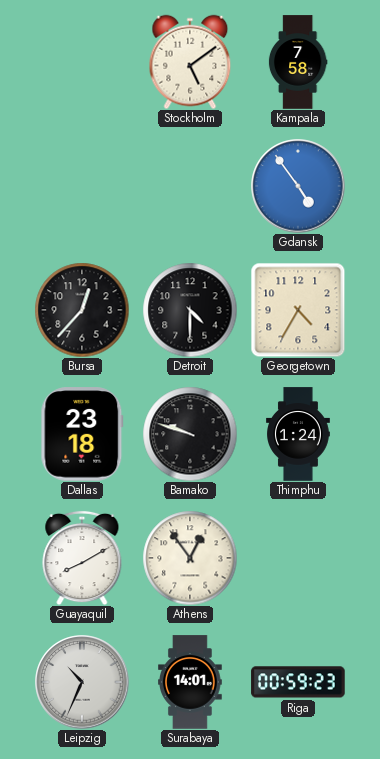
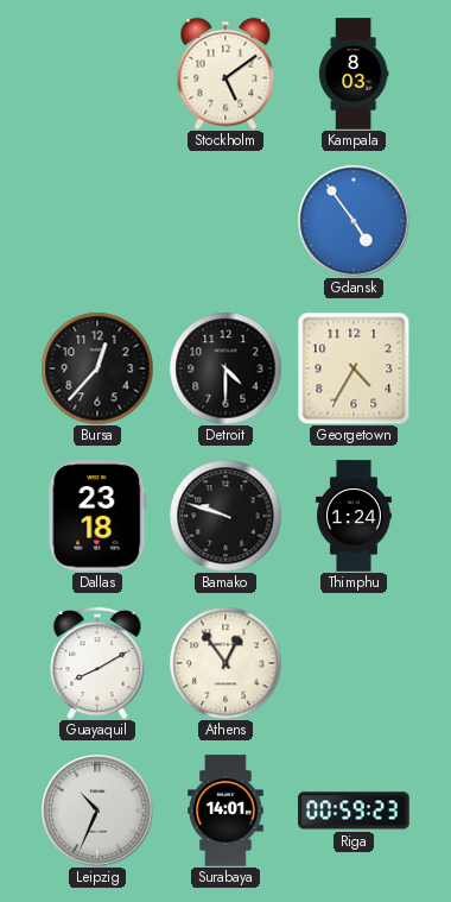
Kampala: 7:58 -> 8:03
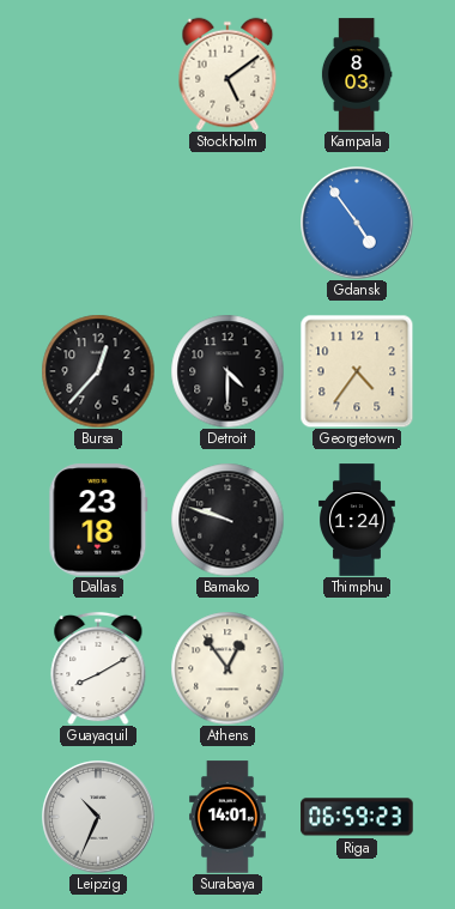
Georgetown: 4:35 -> 4:36
Riga: 00:59 -> 06:59
